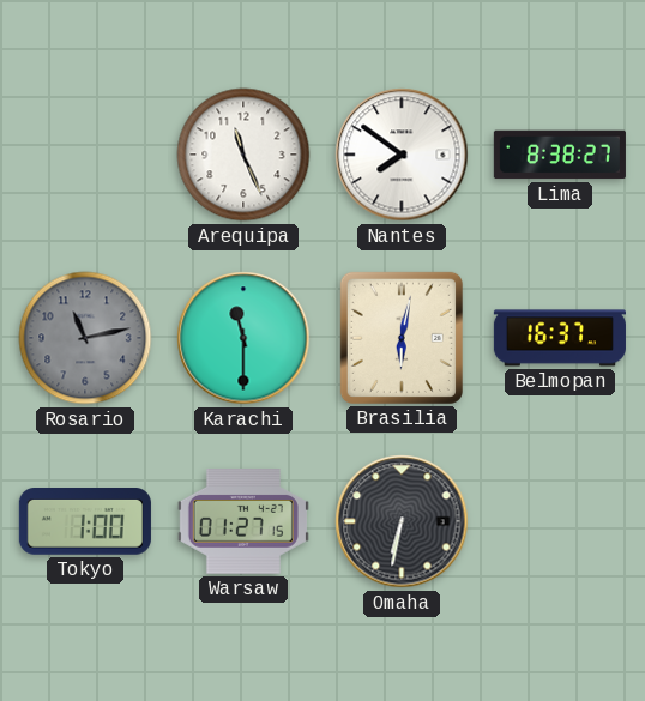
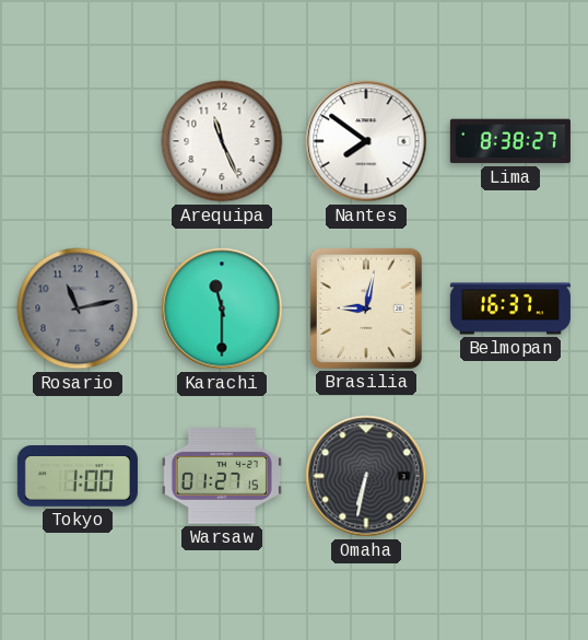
Brasilia: 6:02 -> 9:02
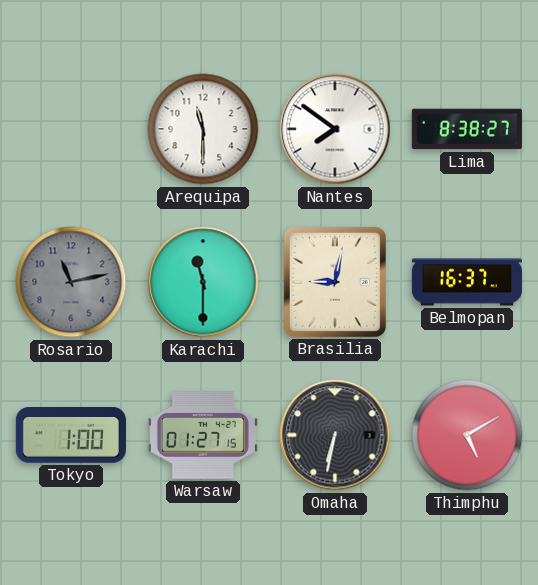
Arequipa: 11:26 -> 11:30
Thimphu: none -> 5:10
